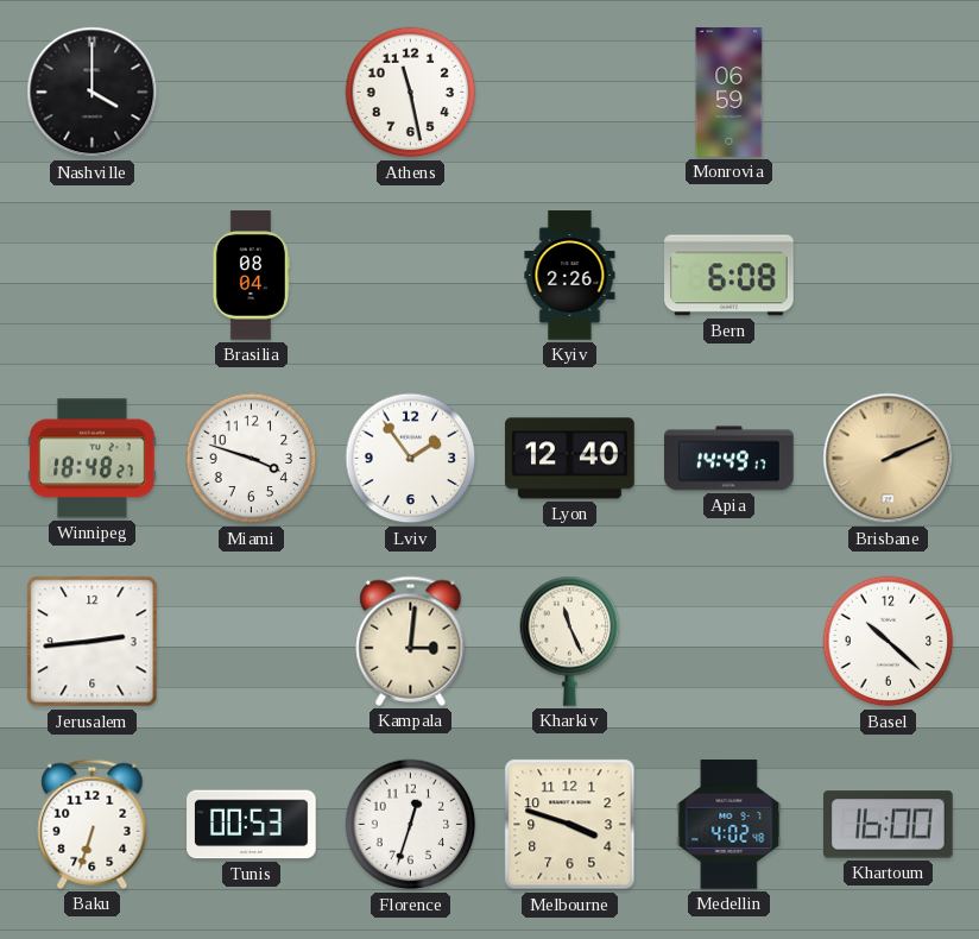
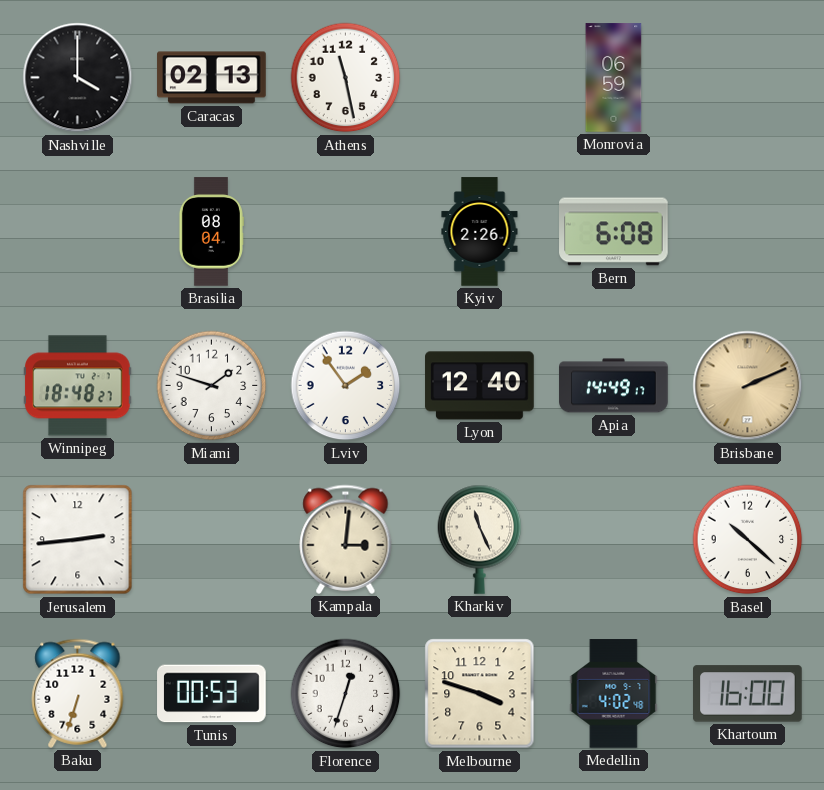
Caracas: none -> 02:13
Miami: 3:48 -> 1:48
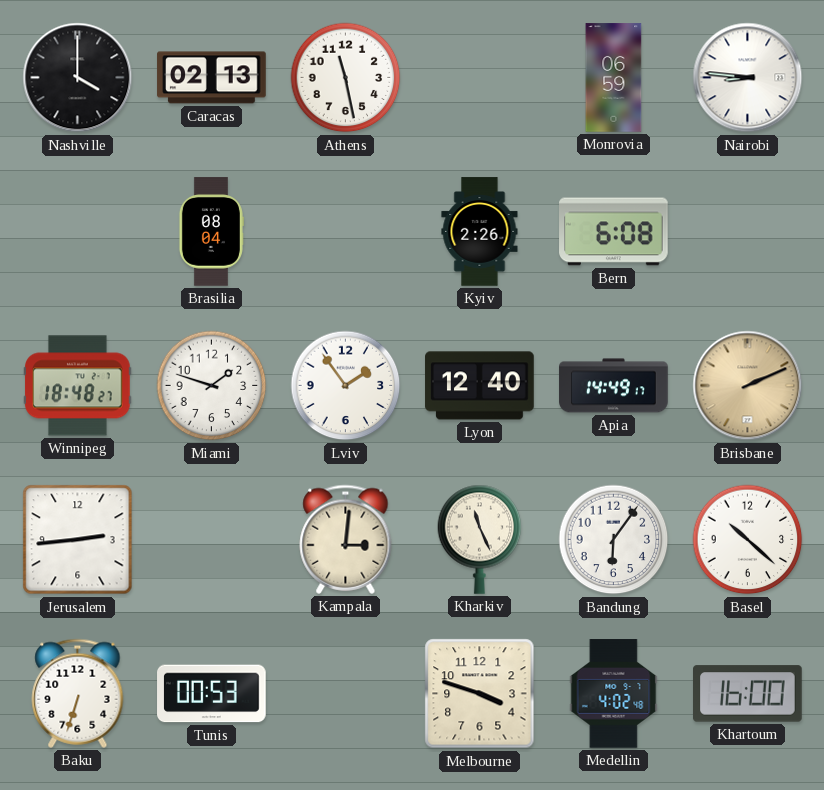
Nairobi: none -> 8:46
Bandung: none -> 6:06
Florence: 12:33 -> none
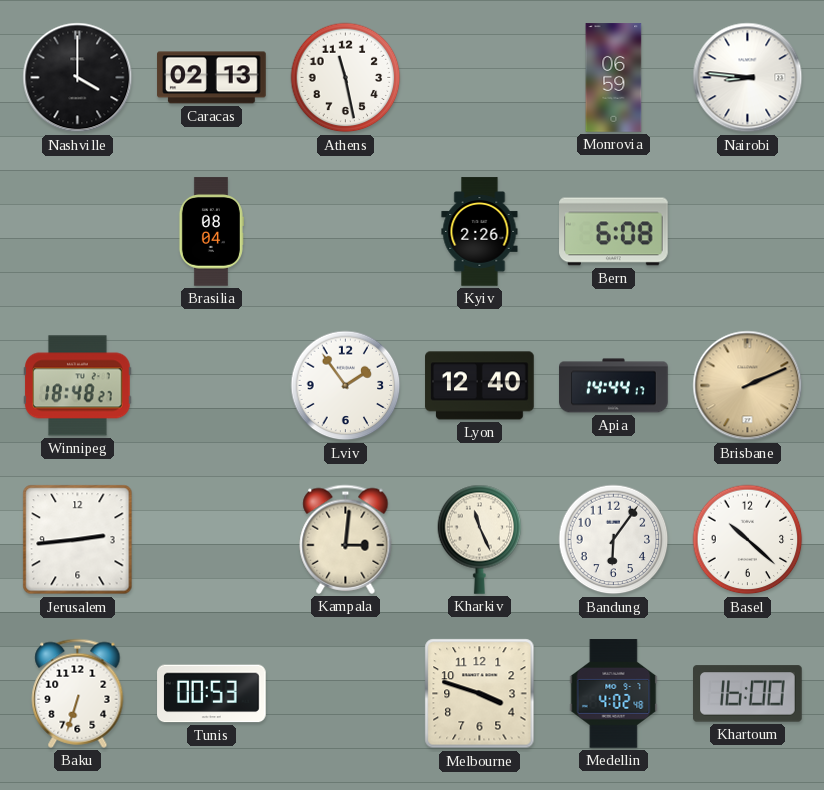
Miami: 1:48 -> none
Apia: 14:49 -> 14:44
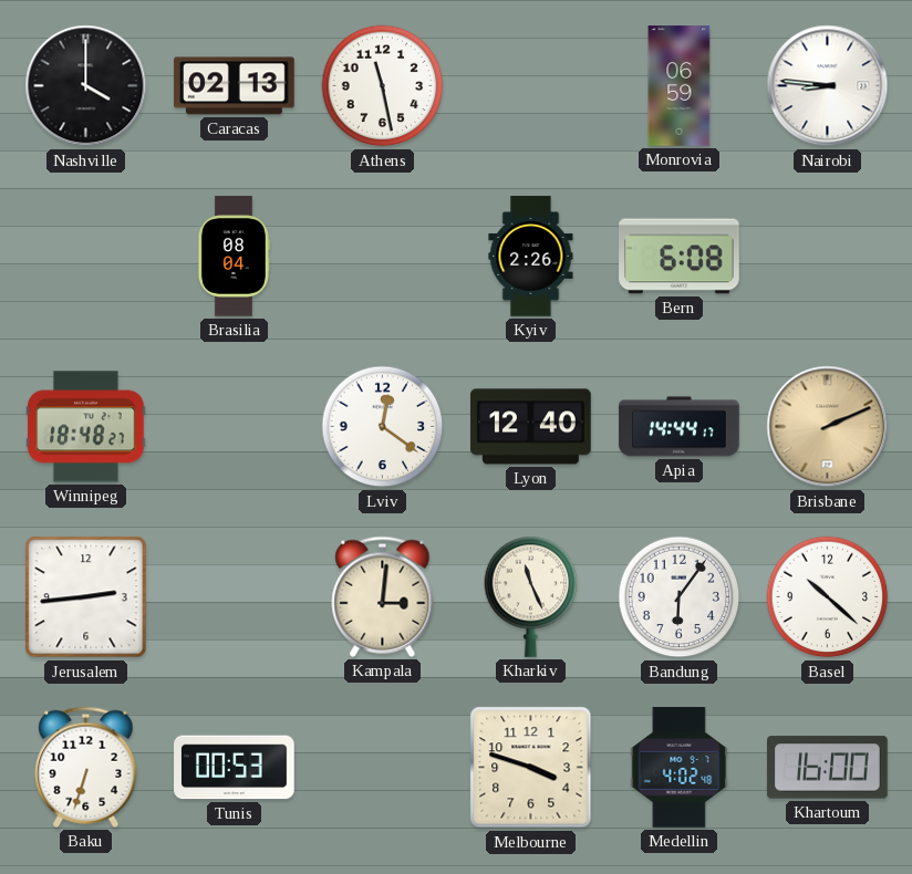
Lviv: 1:54 -> 12:21
